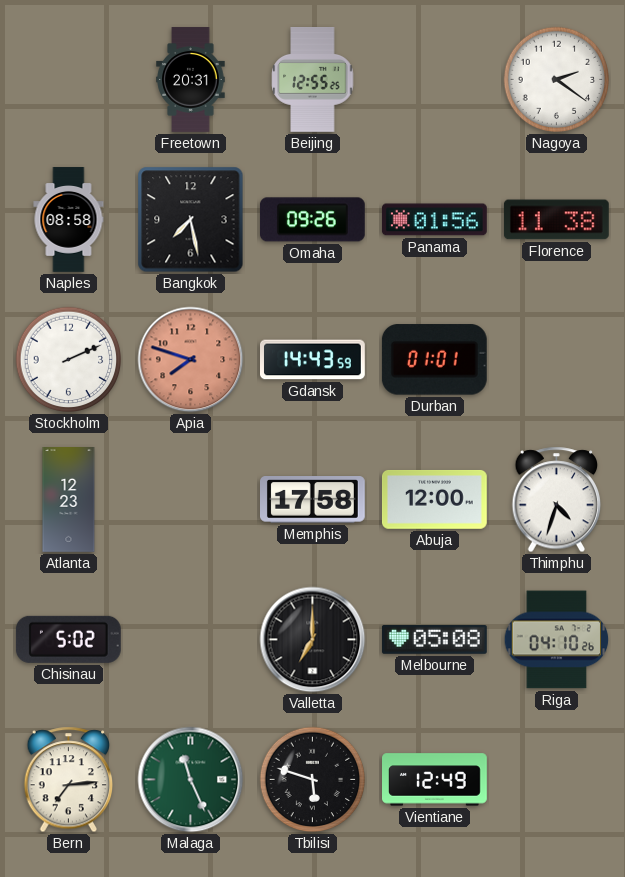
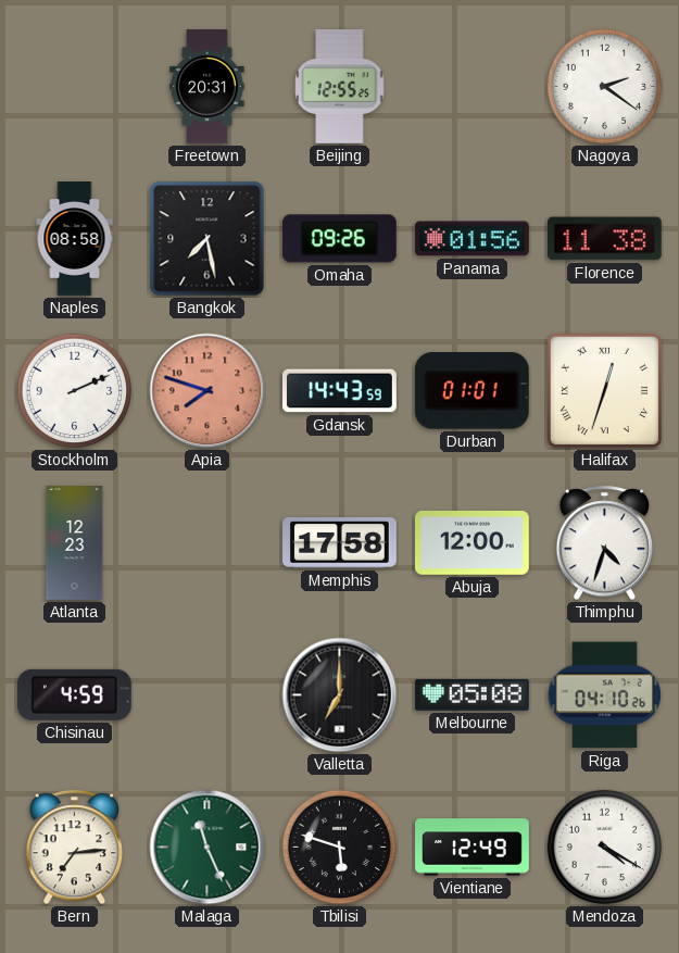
Halifax: none -> 12:33
Chisinau: 5:02 -> 4:59
Mendoza: none -> 4:20
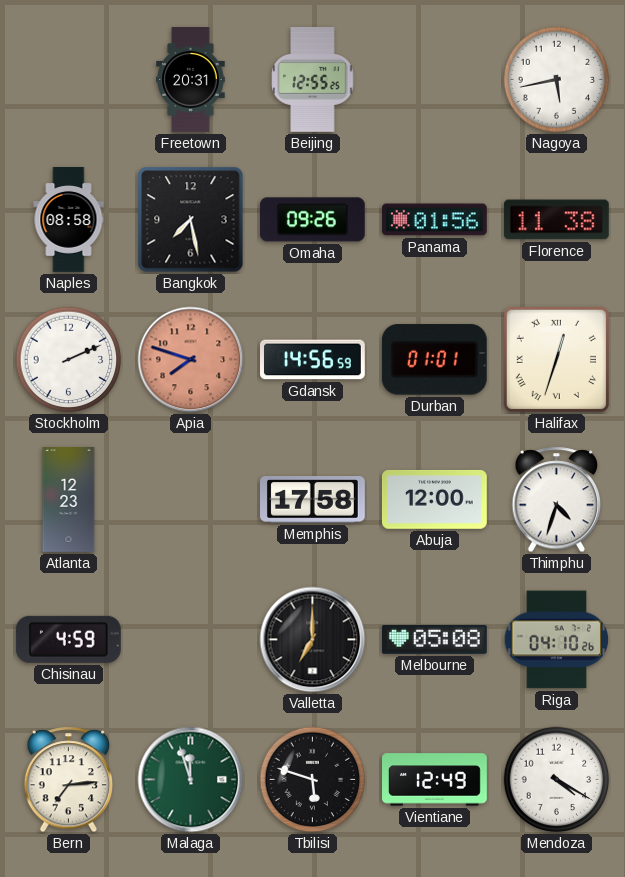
Nagoya: 2:21 -> 5:43
Gdansk: 14:43 -> 14:56
Malaga: 11:26 -> 11:57
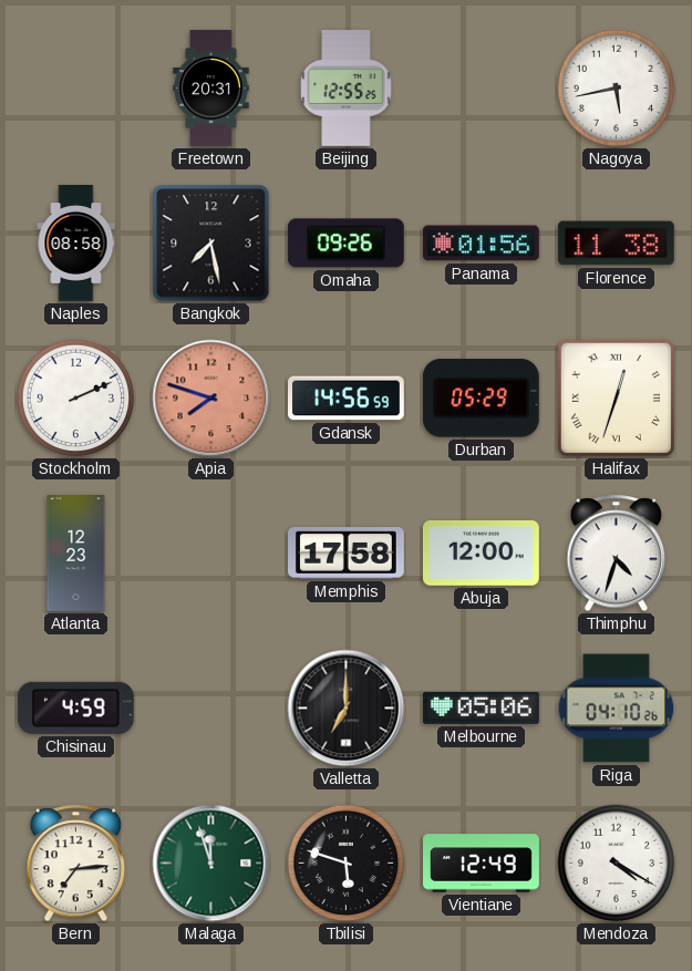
Durban: 01:01 -> 05:29
Melbourne: 05:08 -> 05:06
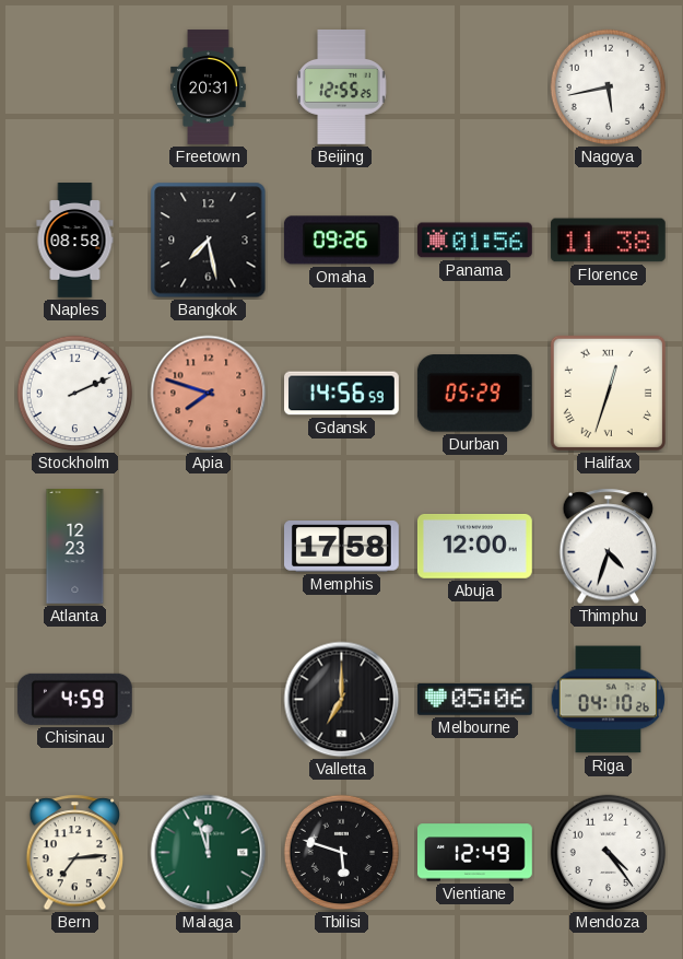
Mendoza: 4:20 -> 4:24
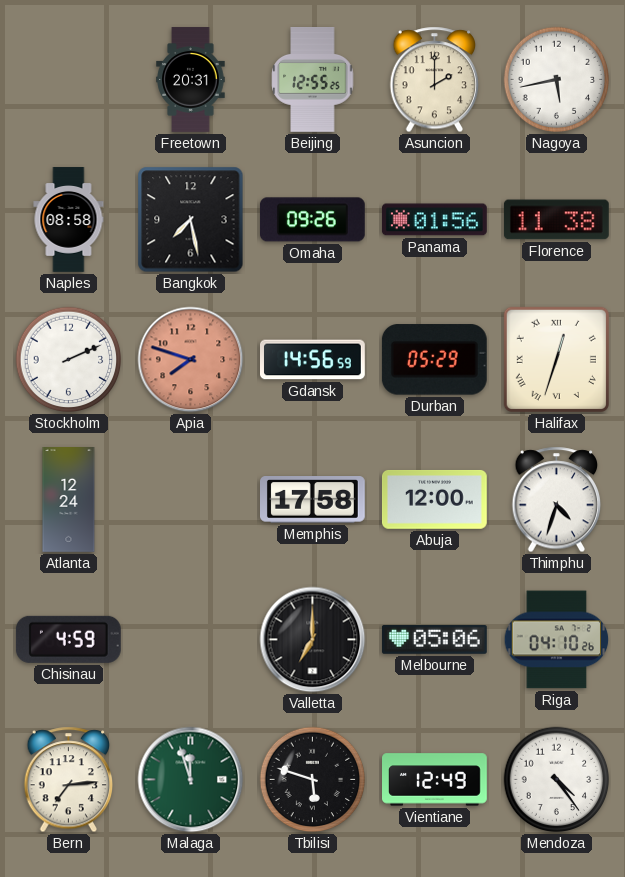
Asuncion: none -> 2:00
Atlanta: 12:23 -> 12:24
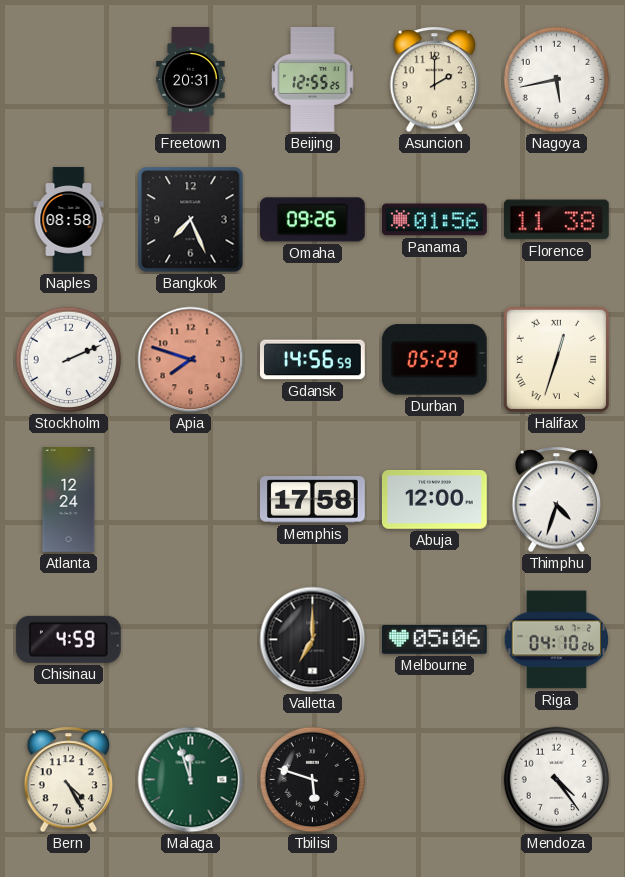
Bangkok: 7:28 -> 7:26
Bern: 7:14 -> 4:25
Vientiane: 12:49 -> none
